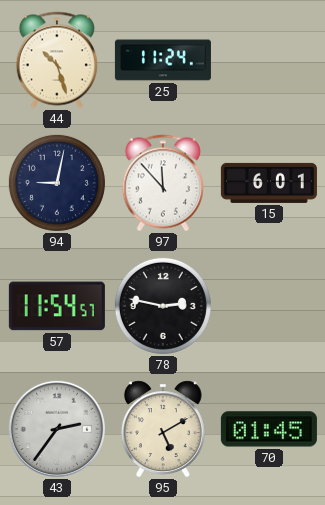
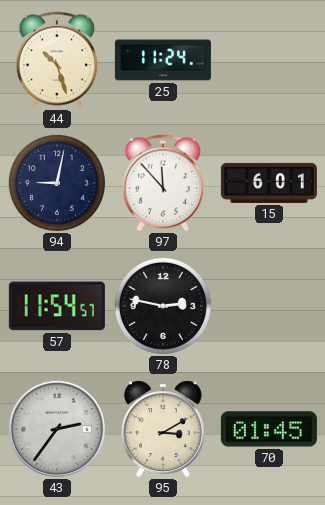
95: 5:10 -> 3:10
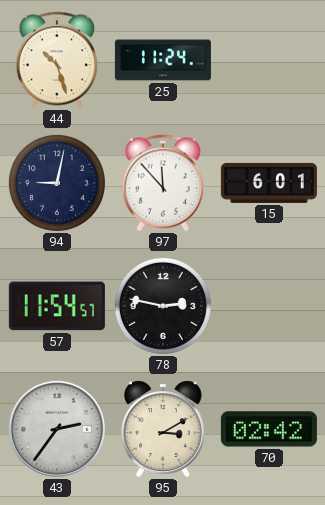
70: 01:45 -> 02:42
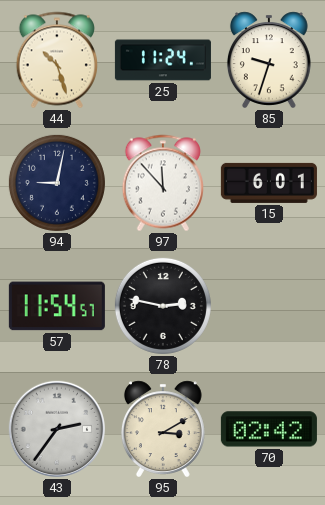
85: none -> 9:33
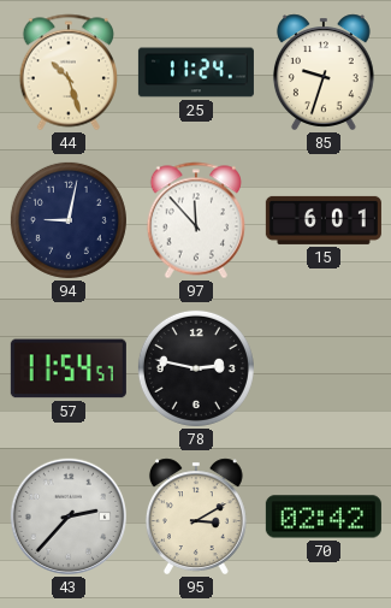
43: 2:36 -> 2:37
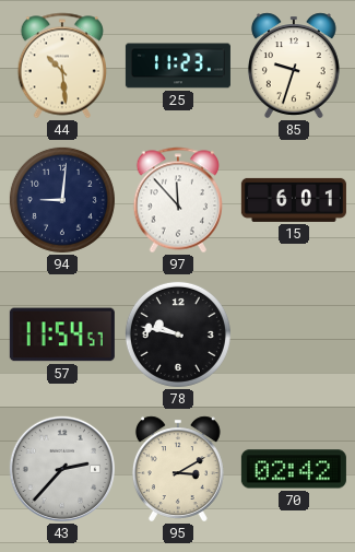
44: 10:27 -> 10:29
25: 11:24 -> 11:23
94: 9:02 -> 9:01
78: 2:47 -> 9:47
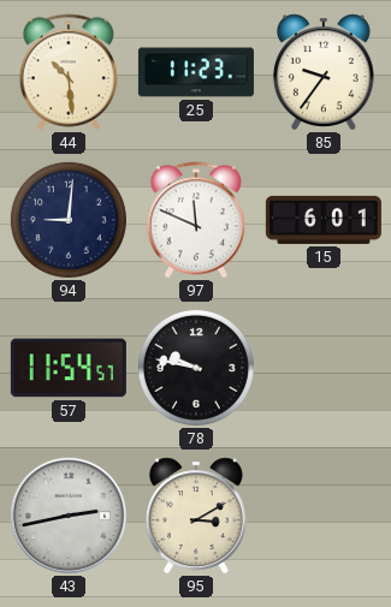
85: 9:33 -> 9:36
97: 11:53 -> 11:49
43: 2:37 -> 2:43
70: 02:42 -> none
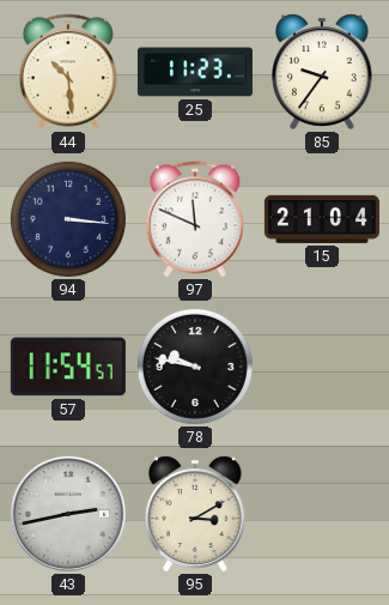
94: 9:01 -> 3:16
15: 6:01 -> 21:04
